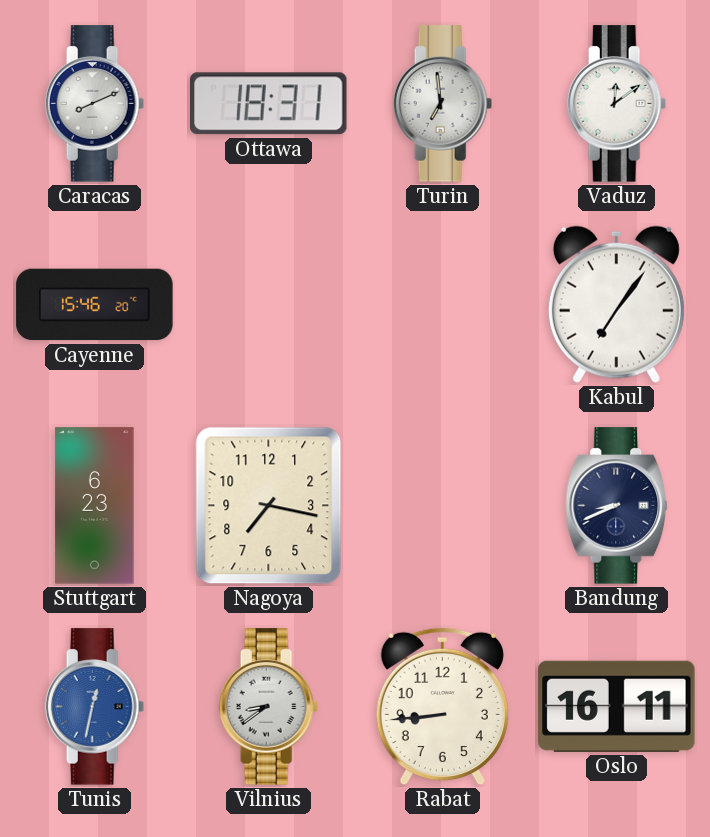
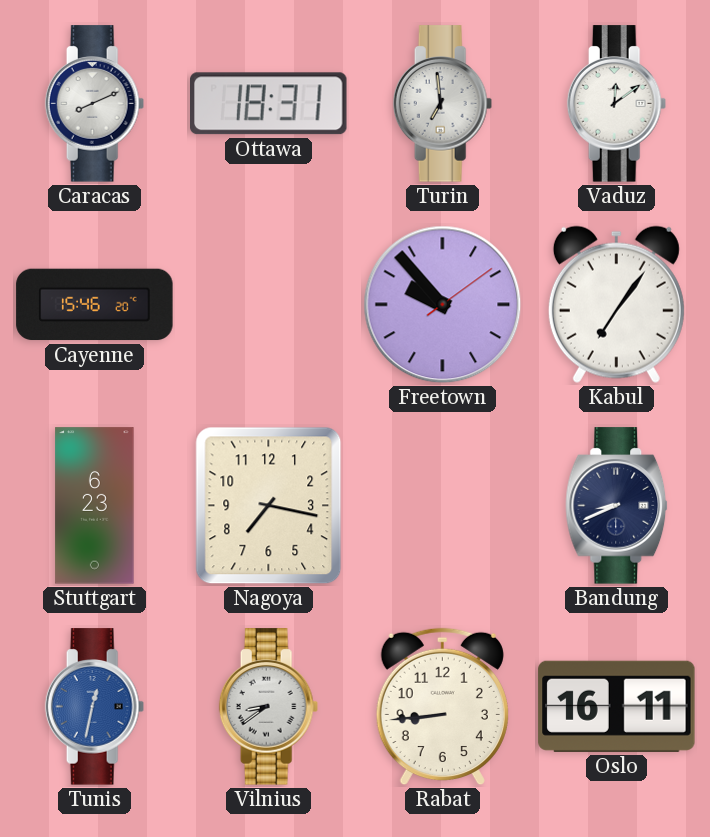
Freetown: none -> 9:53
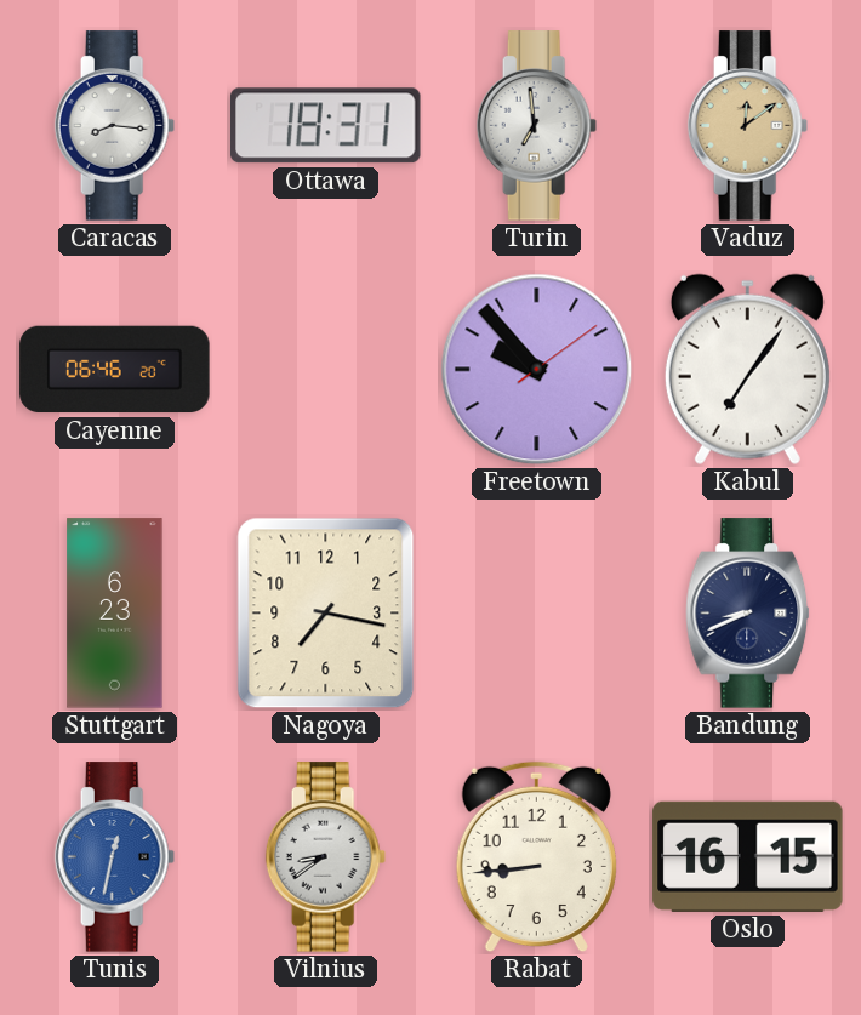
Caracas: 8:11 -> 8:16
Vaduz dial: white -> champagne
Cayenne: 15:46 -> 06:46
Oslo: 16:11 -> 16:15
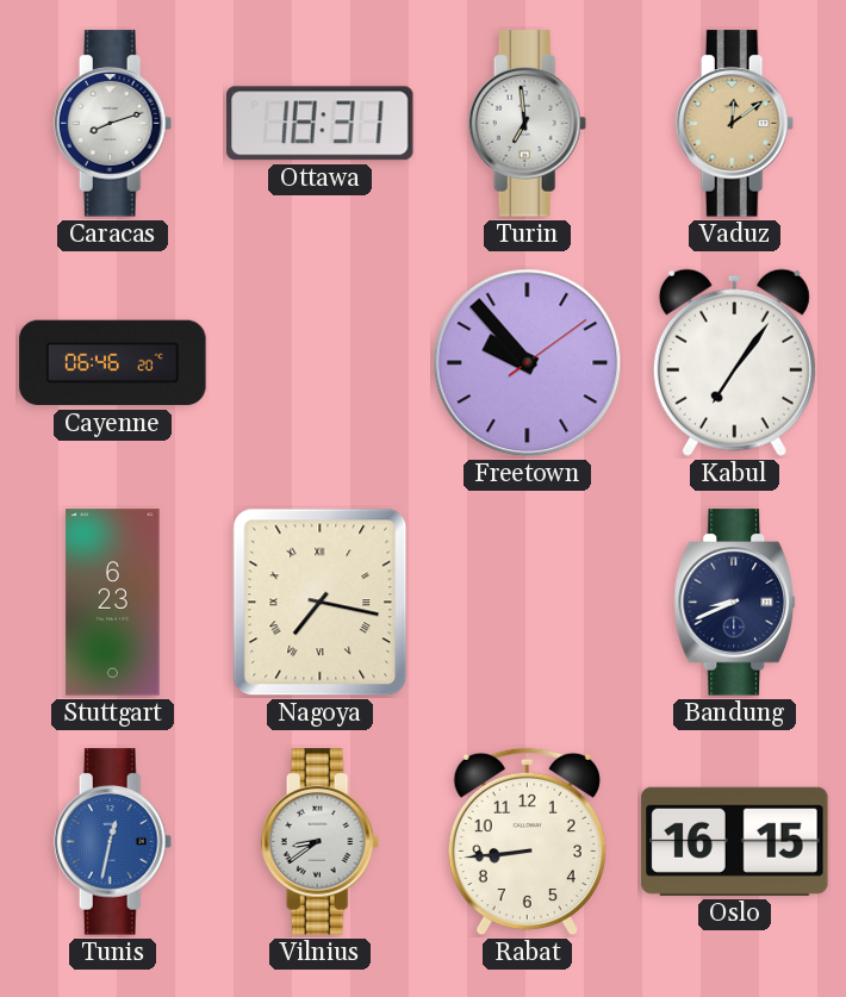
Caracas: 8:16 -> 8:12
Nagoya numerals: Arabic -> Roman
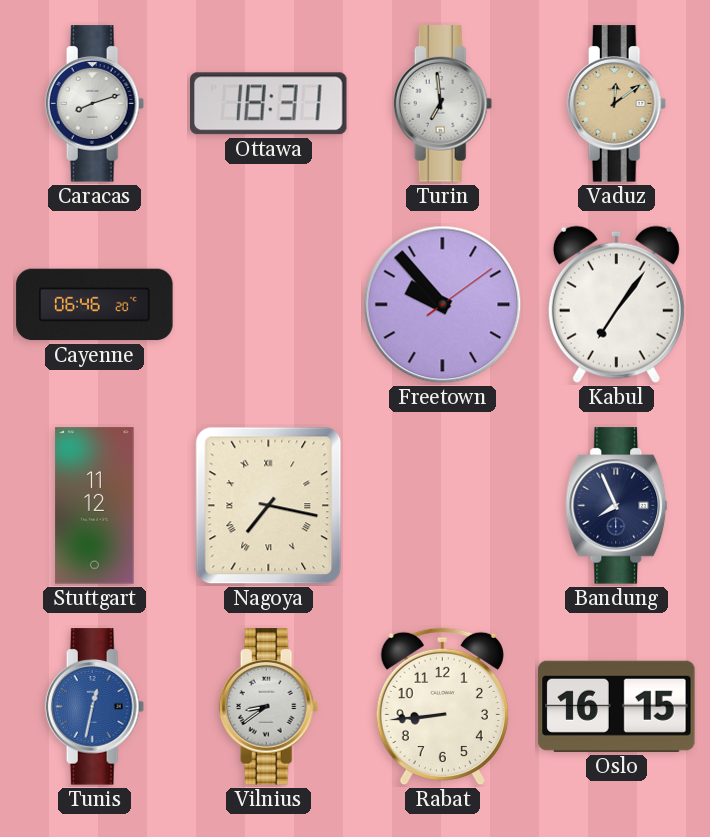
Stuttgart: 6:23 -> 11:12
Bandung: 8:41 -> 7:56
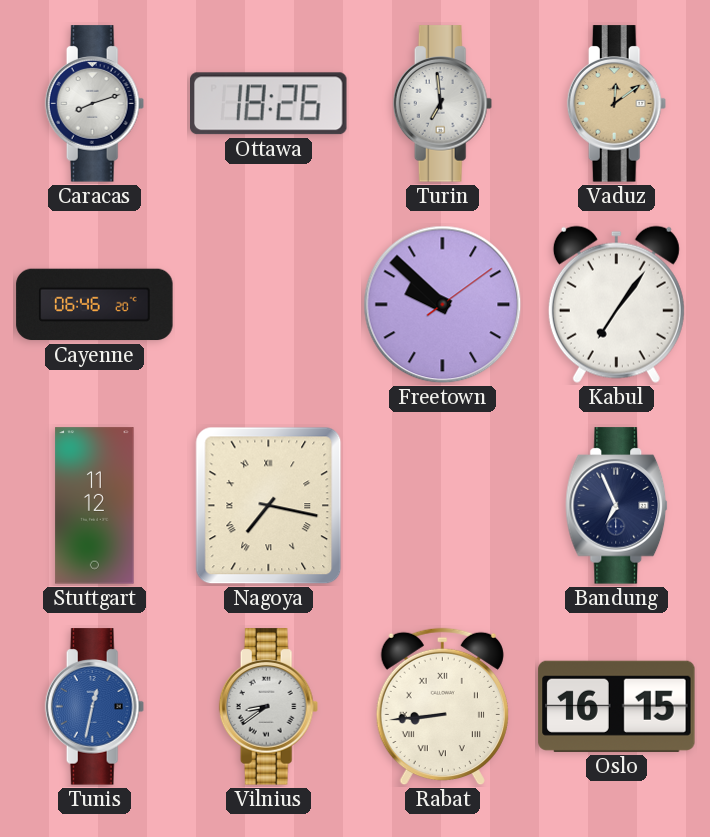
Ottawa: 18:31 -> 18:26
Freetown: 9:53 -> 9:52
Bandung: 7:56 -> 6:56
Rabat numerals: Arabic -> Roman
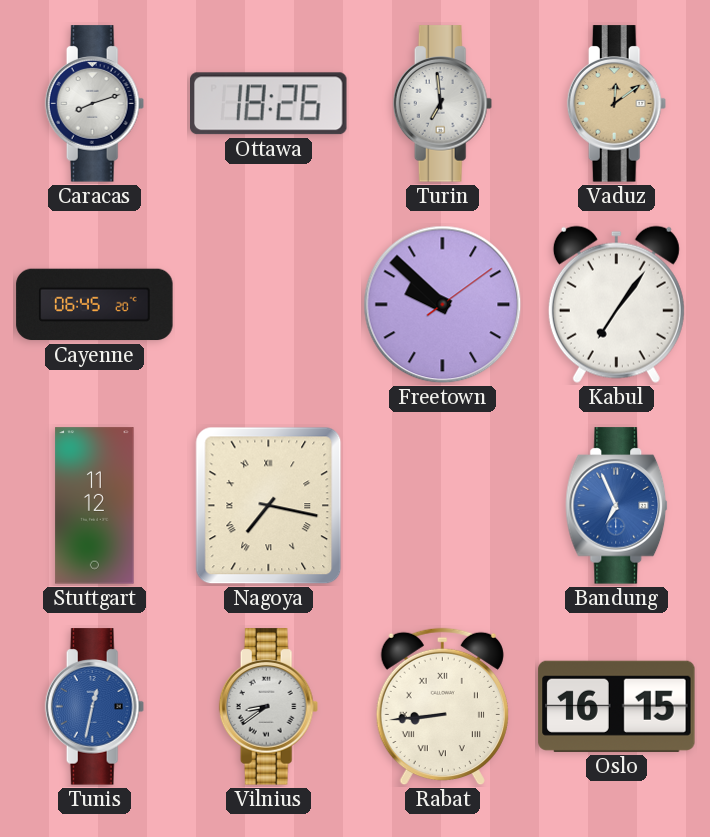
Cayenne: 06:46 -> 06:45
Bandung dial: navy -> blue
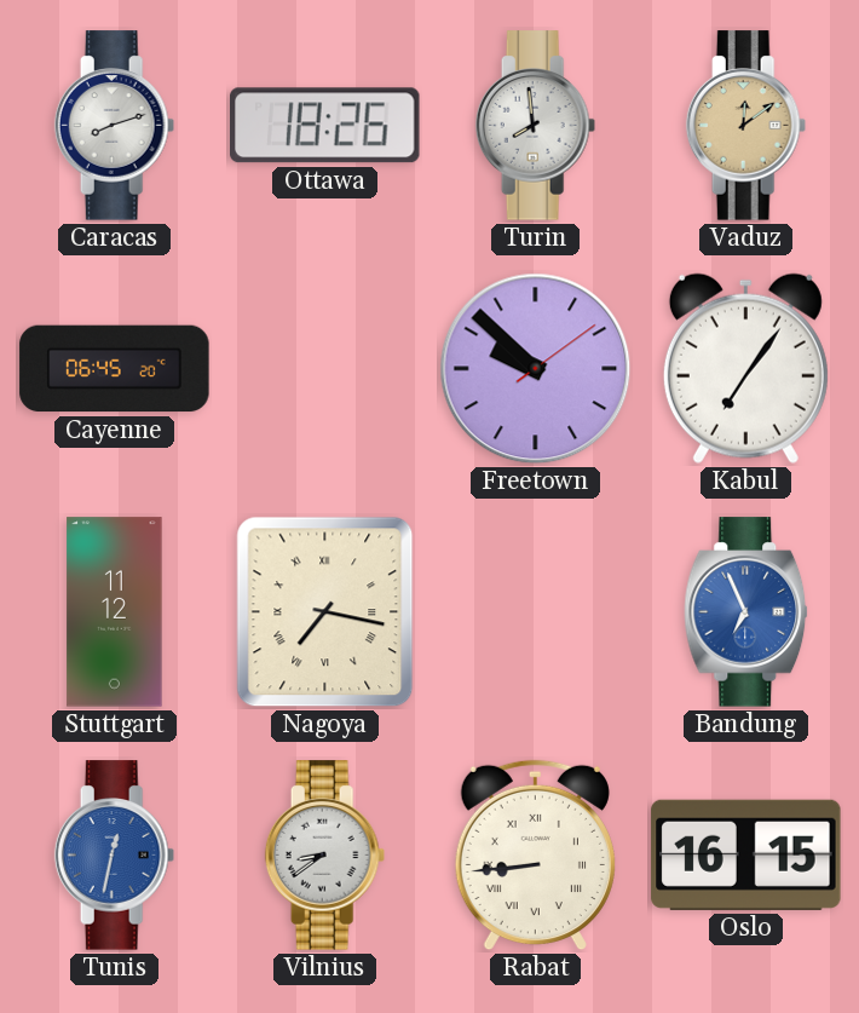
Turin: 6:59 -> 7:59
